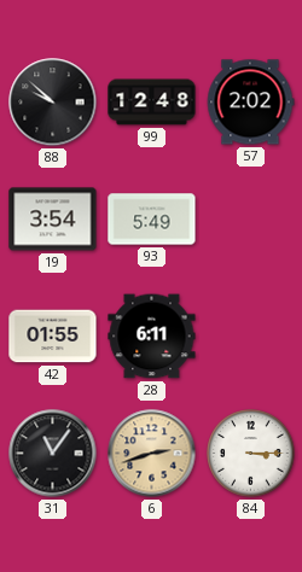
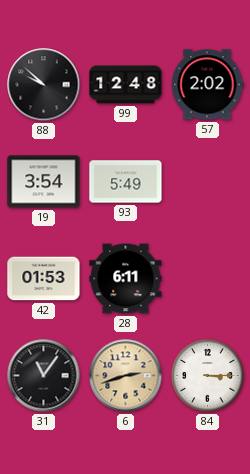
42: 01:55 -> 01:53
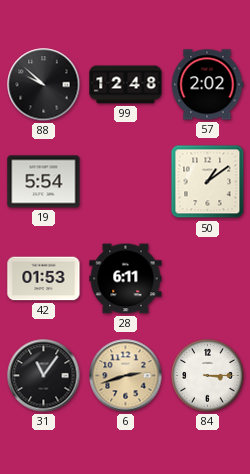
19: 3:54 -> 5:54
93: 5:49 -> none
50: none -> 1:09
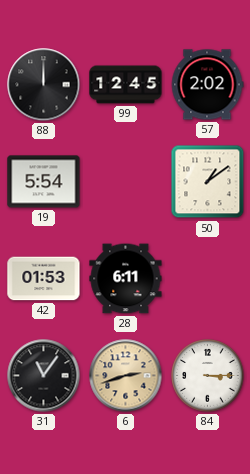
88: 9:52 -> 12:00
99: 12:48 -> 12:45
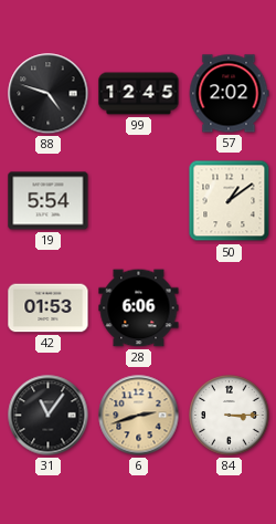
88: 12:00 -> 4:48
28: 6:11 -> 6:06
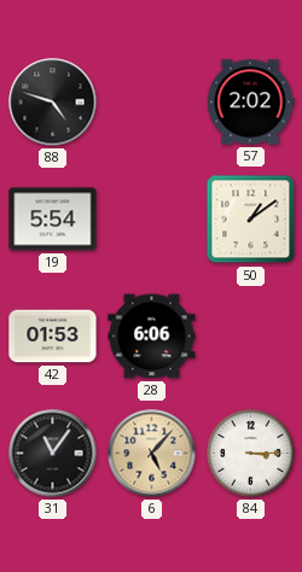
99: 12:45 -> none
6: 2:42 -> 5:07
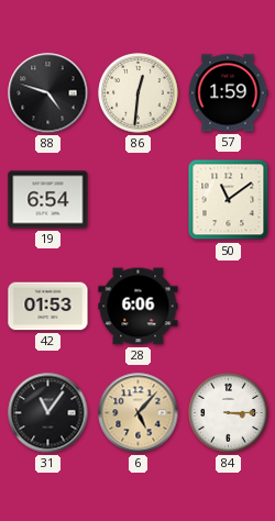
86: none -> 12:31
57: 2:02 -> 1:59
19: 5:54 -> 6:54
50: 1:09 -> 11:09
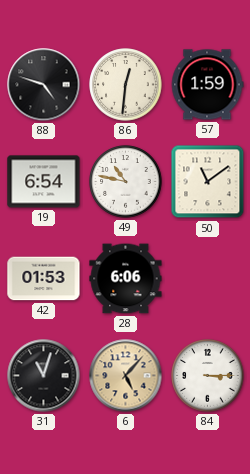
49: none -> 10:47
31: 11:06 -> 11:03
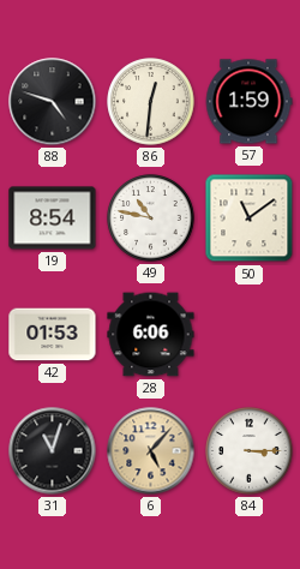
19: 6:54 -> 8:54
